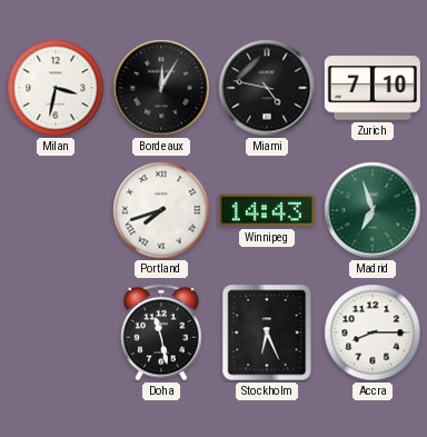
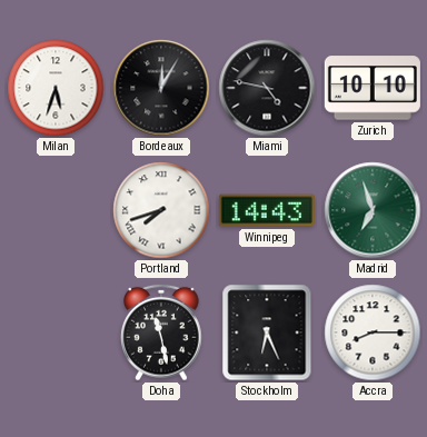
Milan: 3:32 -> 5:33
Zurich: 7:10 -> 10:10
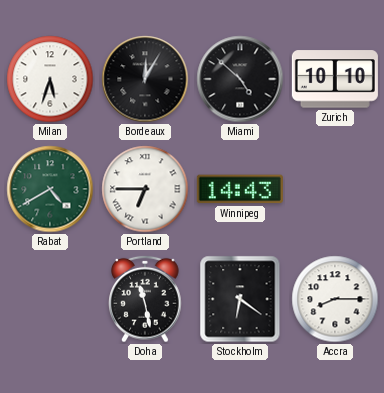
Miami: 4:47 -> 4:52
Rabat: none -> 4:40
Portland: 7:42 -> 6:45
Madrid: 6:57 -> none
Stockholm: 6:26 -> 6:21
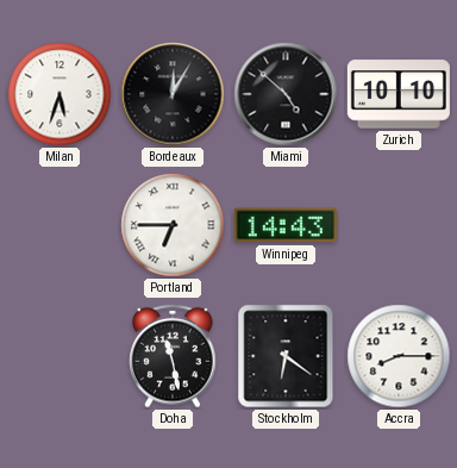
Rabat: 4:40 -> none
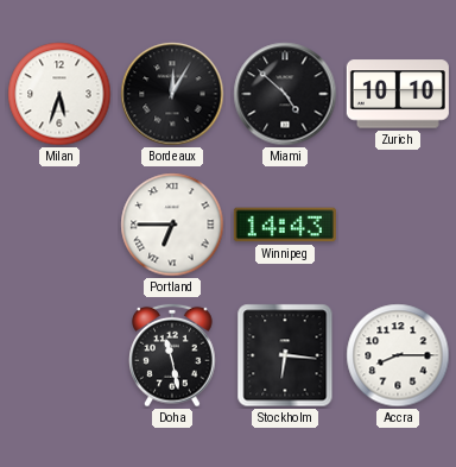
Stockholm: 6:21 -> 6:16
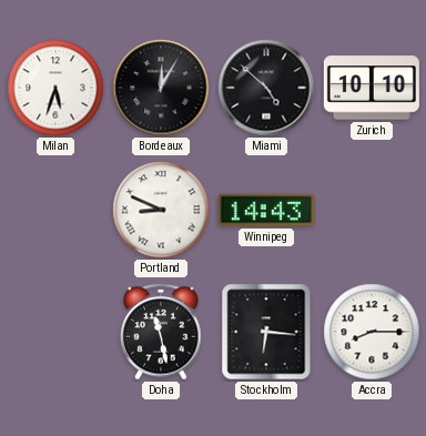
Portland: 6:45 -> 8:49
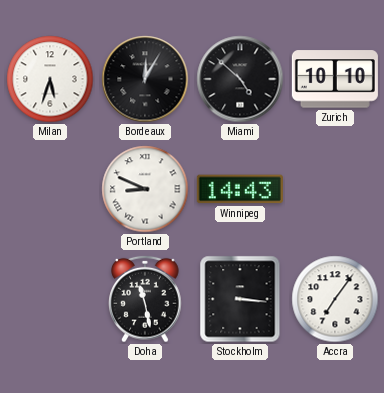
Stockholm: 6:16 -> 3:16
Accra: 8:15 -> 7:06
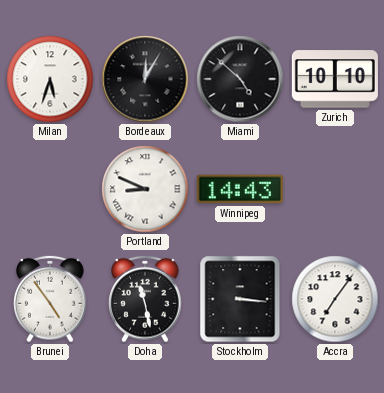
Brunei: none -> 4:54
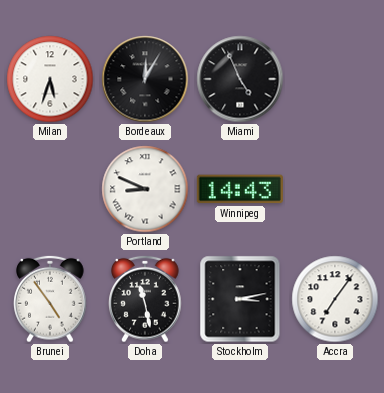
Miami: 4:52 -> 4:56
Zurich: 10:10 -> none
Stockholm: 3:16 -> 3:13
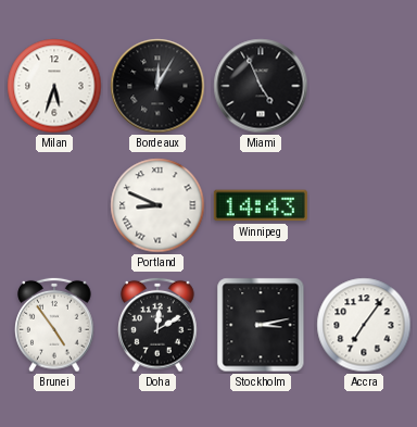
Doha: 11:28 -> 12:10
